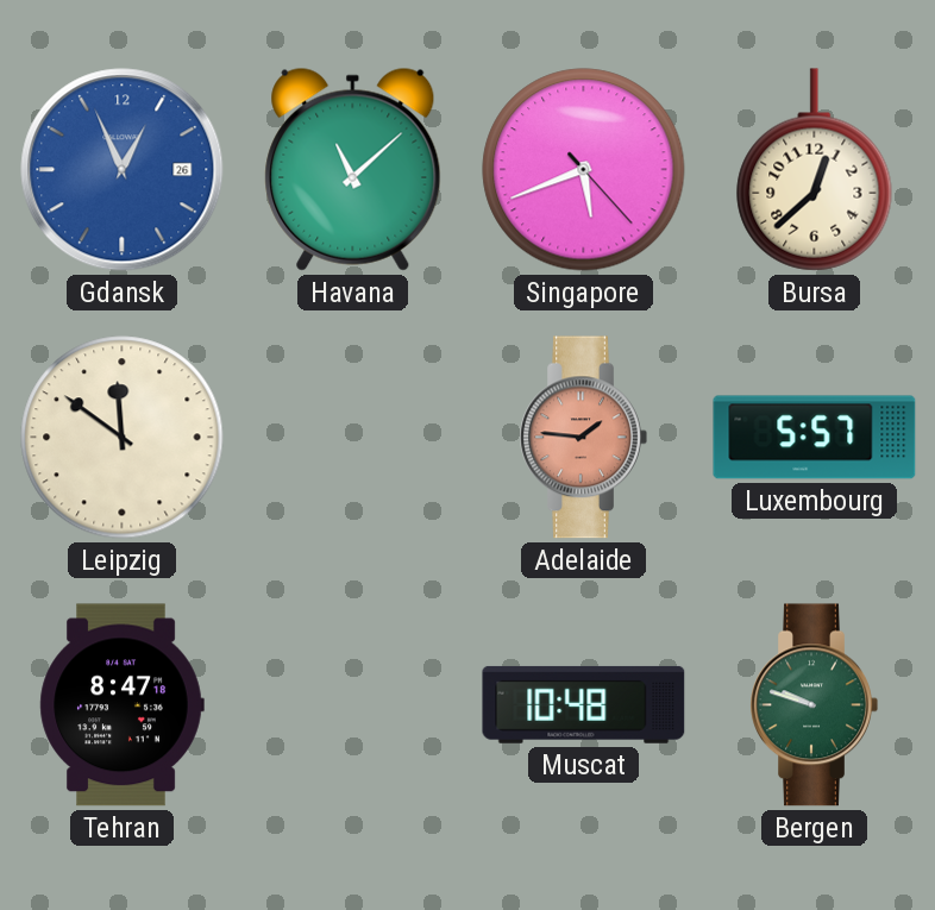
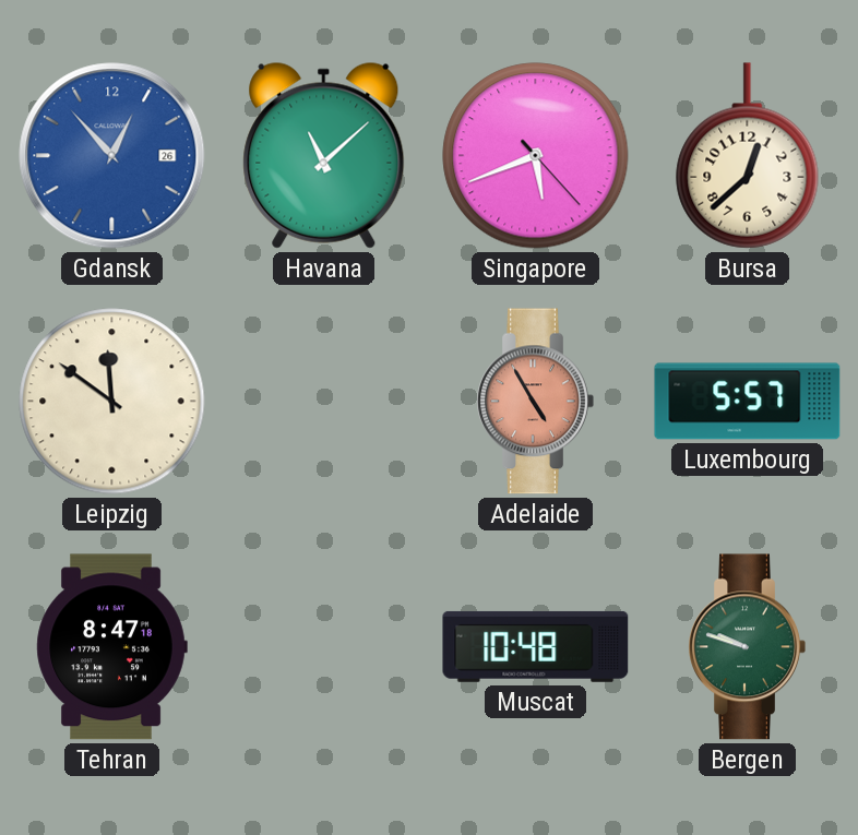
Gdansk: 12:56 -> 12:53
Adelaide: 1:46 -> 4:55
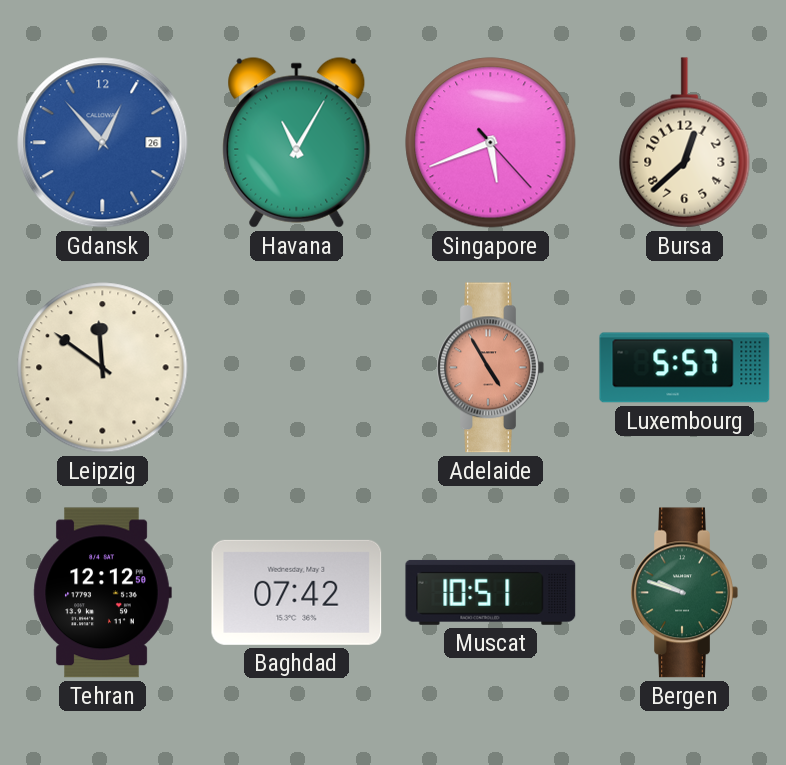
Havana: 11:08 -> 11:05
Tehran: 8:47 -> 12:12
Baghdad: none -> 07:42
Muscat: 10:48 -> 10:51
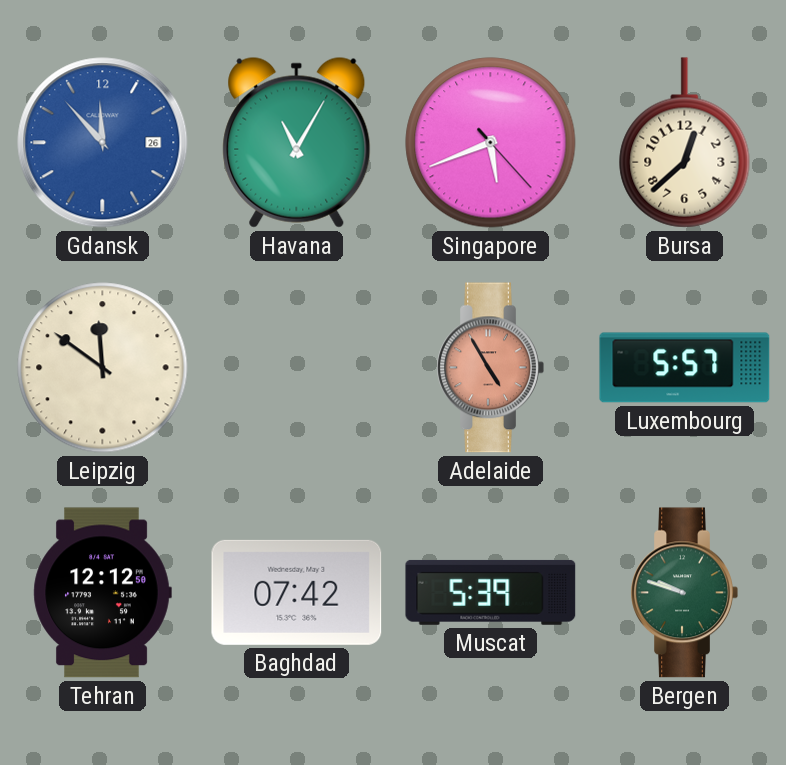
Gdansk: 12:53 -> 11:53
Muscat: 10:51 -> 5:39
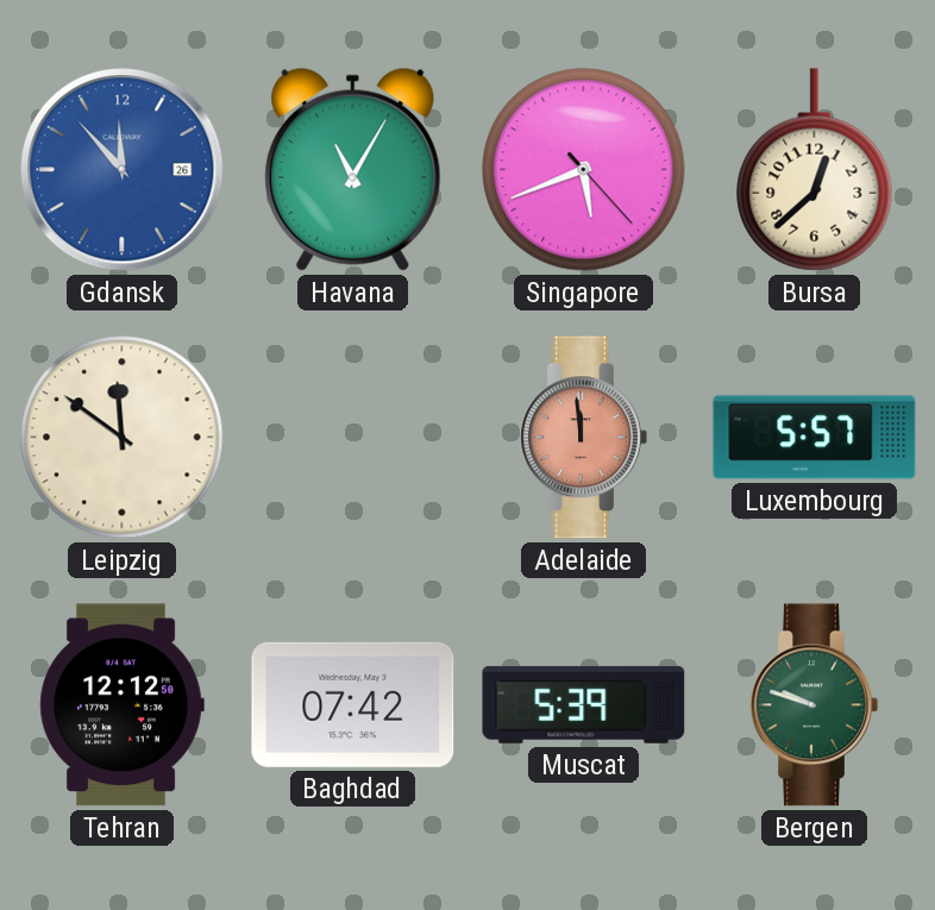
Adelaide: 4:55 -> 11:59
